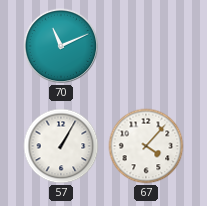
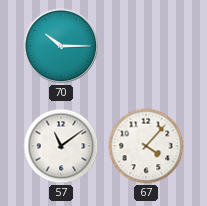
70: 11:11 -> 10:15
57: 1:05 -> 11:09
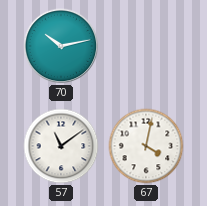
70: 10:15 -> 10:13
67: 4:07 -> 4:02
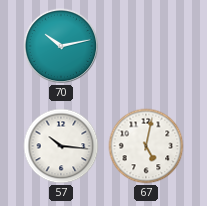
57: 11:09 -> 10:16
67: 4:02 -> 5:02
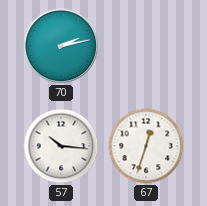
70: 10:13 -> 2:13
67: 5:02 -> 12:33
